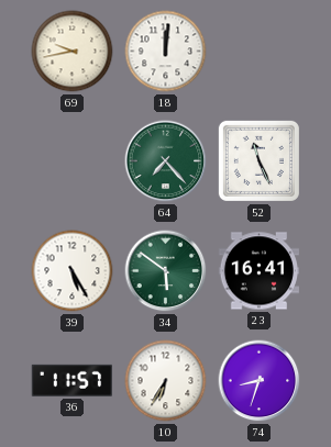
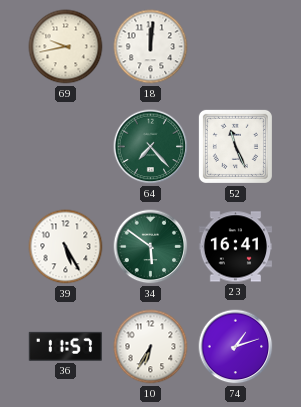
74: 8:33 -> 1:12
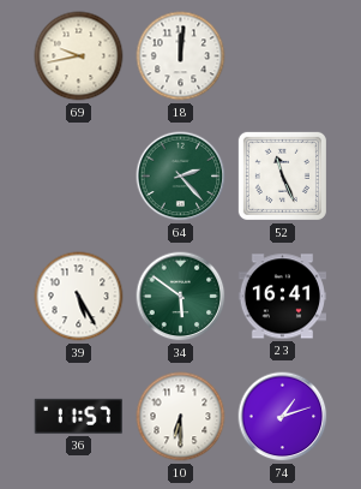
64: 7:23 -> 2:23
10: 6:35 -> 6:30
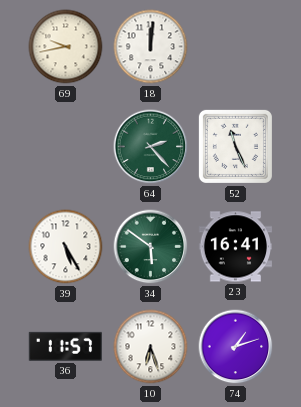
10: 6:30 -> 6:27
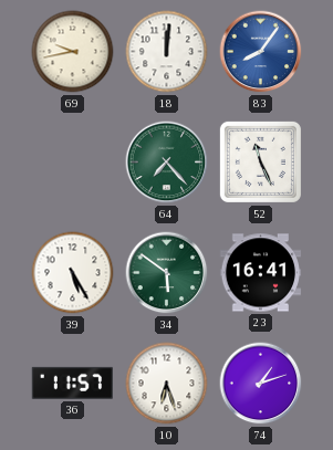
83: none -> 8:06
64: 2:23 -> 7:23
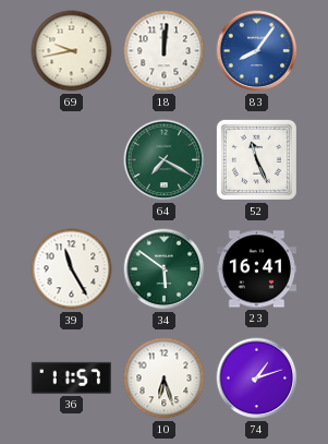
64: 7:23 -> 7:20
39: 5:25 -> 11:25
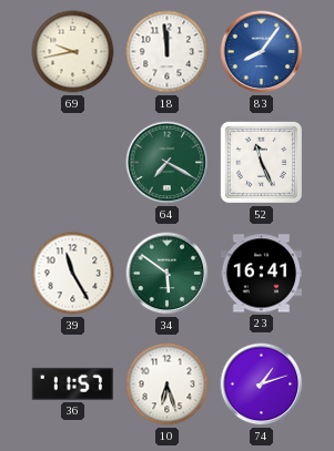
18: 12:01 -> 11:59
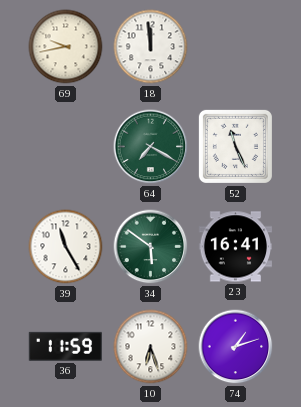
83: 8:06 -> none
36: 11:57 -> 11:59
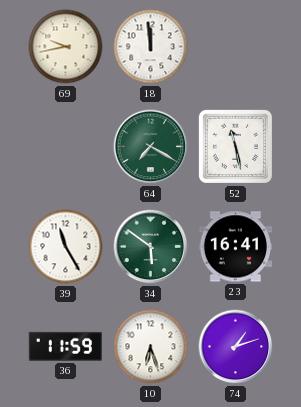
52: 11:26 -> 11:28
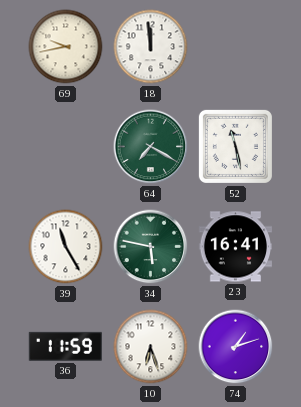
34: 5:51 -> 5:47
